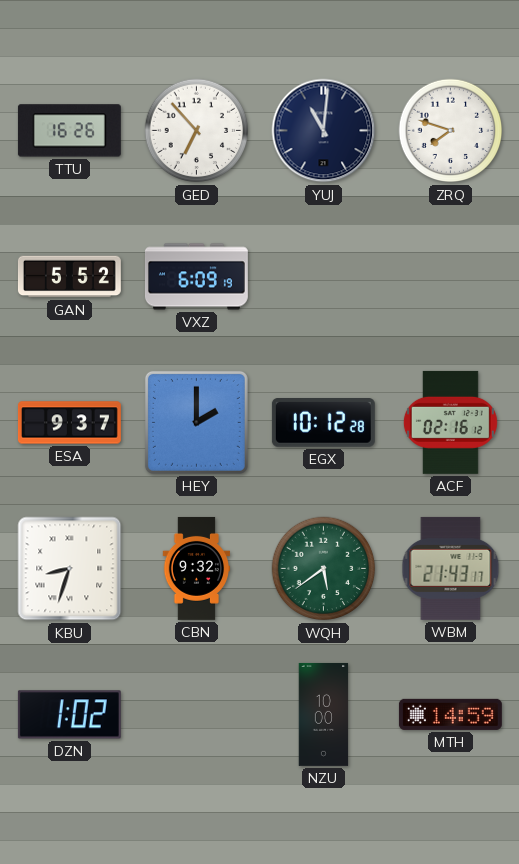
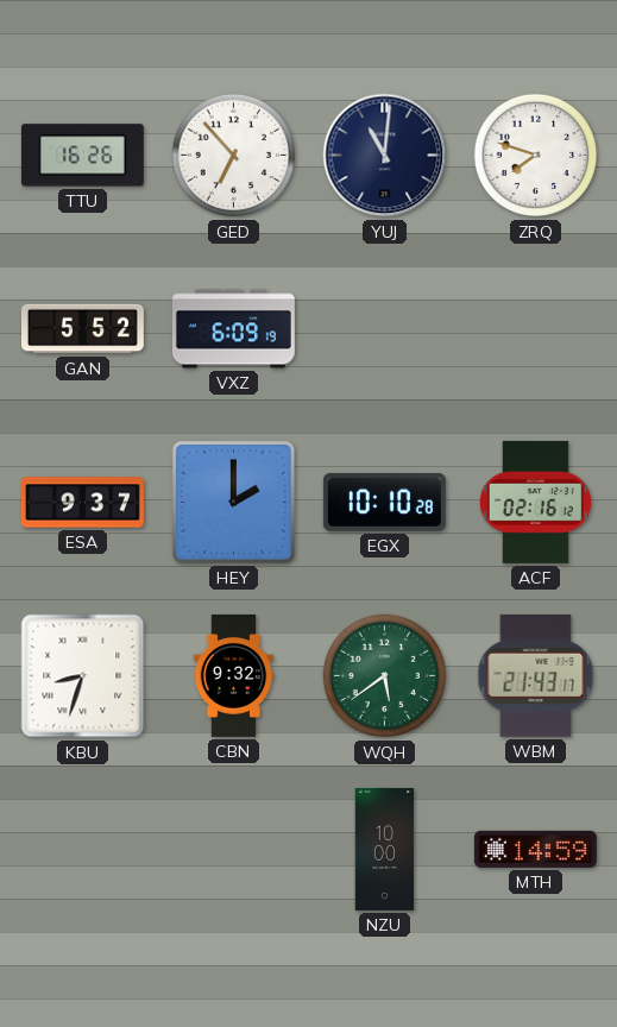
EGX: 10:12 -> 10:10
DZN: 1:02 -> none
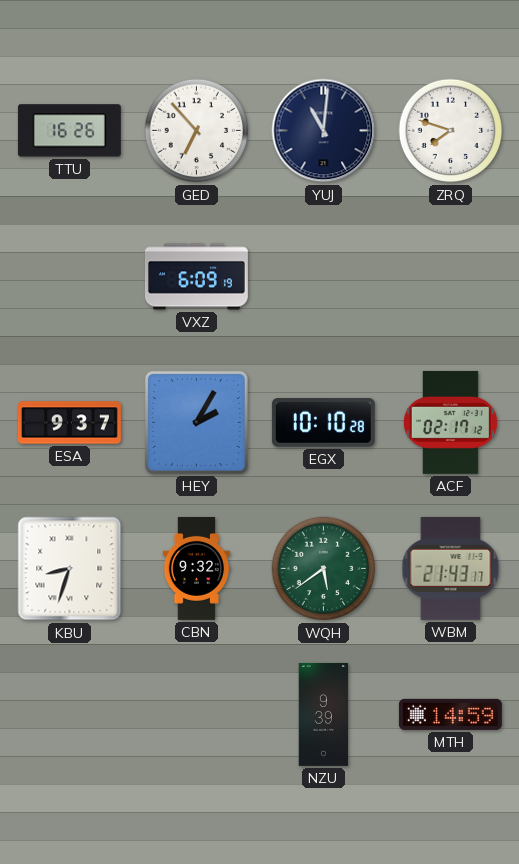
GAN: 5:52 -> none
HEY: 2:00 -> 2:05
ACF: 02:16 -> 02:17
NZU: 10:00 -> 9:39
